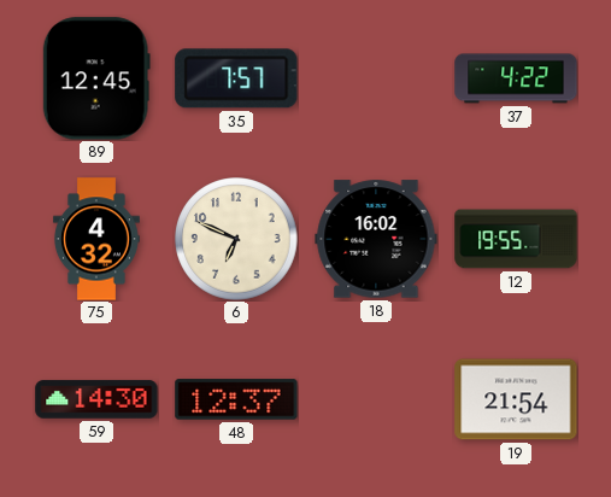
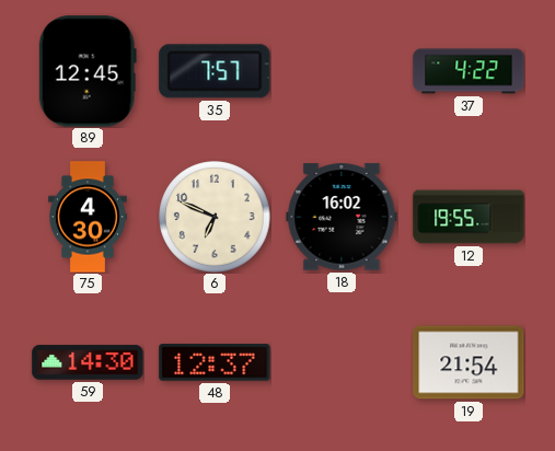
75: 4:32 -> 4:30
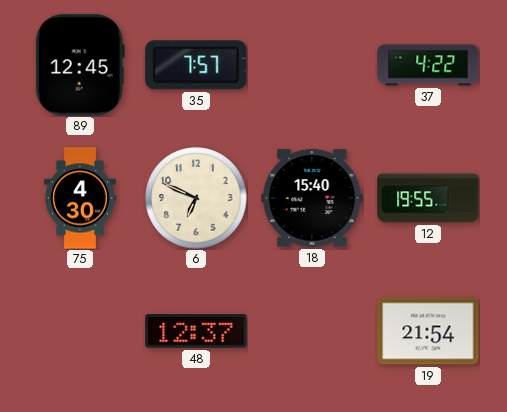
18: 16:02 -> 15:40
59: 14:30 -> none
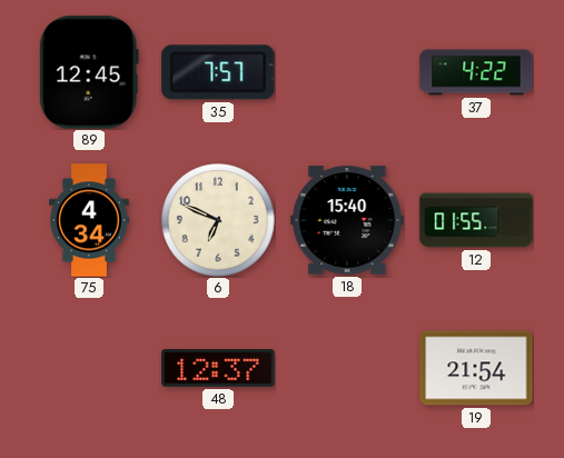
75: 4:30 -> 4:34
12: 19:55 -> 01:55
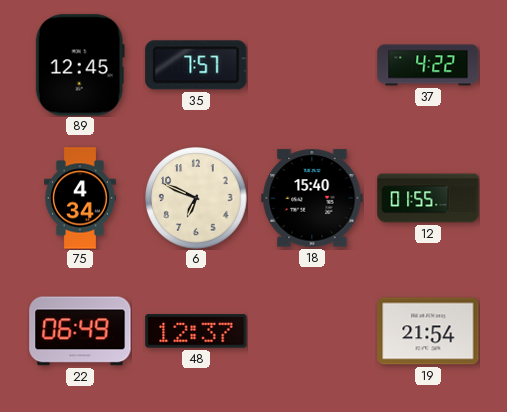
22: none -> 06:49
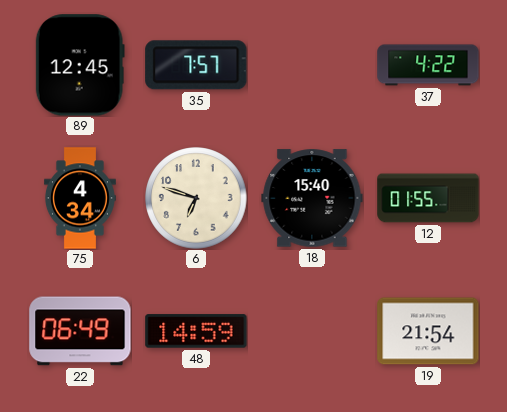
6: 6:49 -> 6:48
48: 12:37 -> 14:59
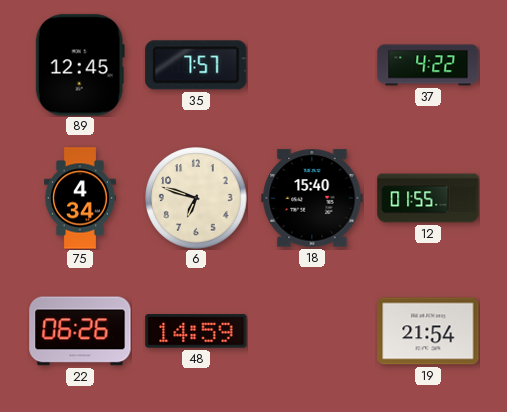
22: 06:49 -> 06:26
